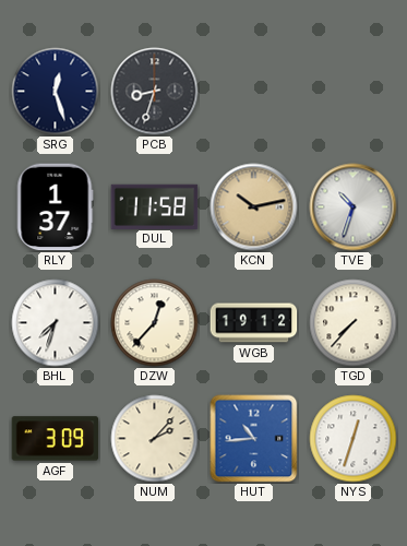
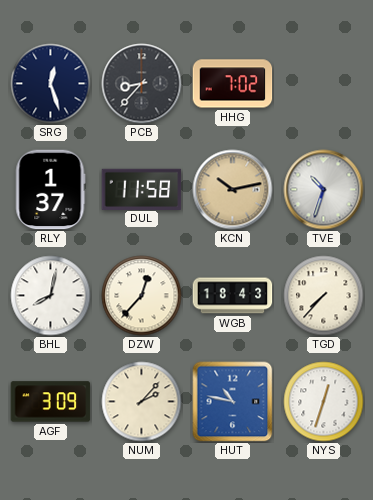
PCB: 8:33 -> 8:37
HHG: none -> 7:02
BHL: 7:33 -> 8:02
WGB: 19:12 -> 18:43
HUT: 10:44 -> 10:47
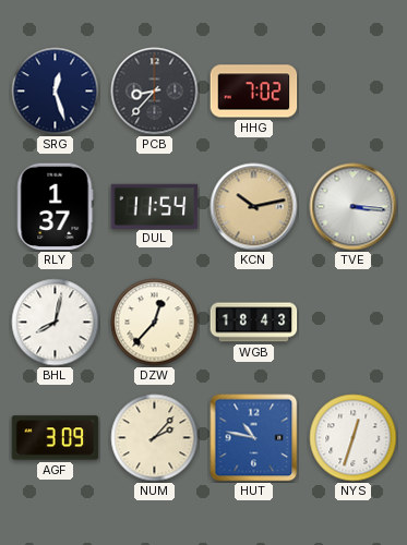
DUL: 11:58 -> 11:54
TVE: 10:33 -> 3:16
TGD: 7:37 -> none
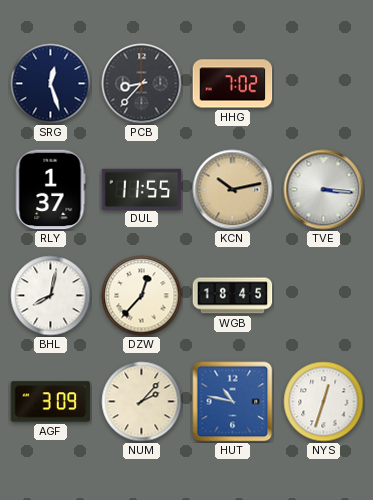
DUL: 11:54 -> 11:55
WGB: 18:43 -> 18:45
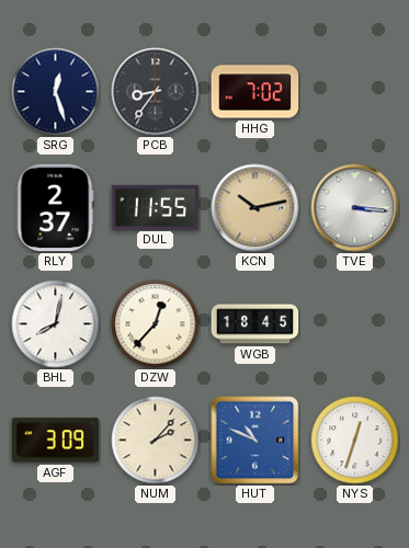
PCB: 8:37 -> 8:36
RLY: 1:37 -> 2:37
HUT: 10:47 -> 10:49
